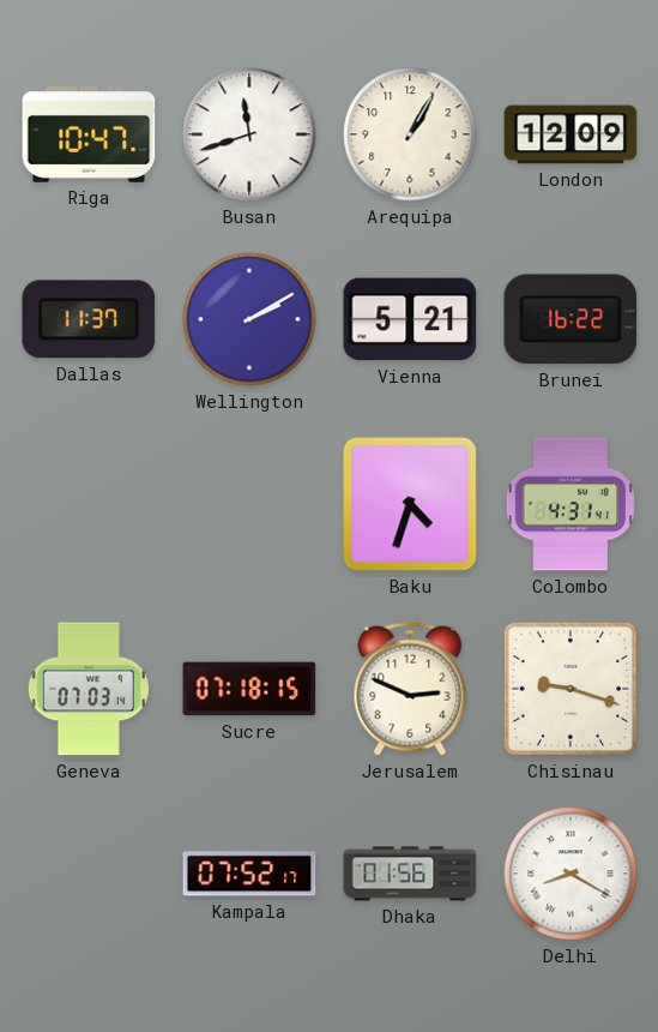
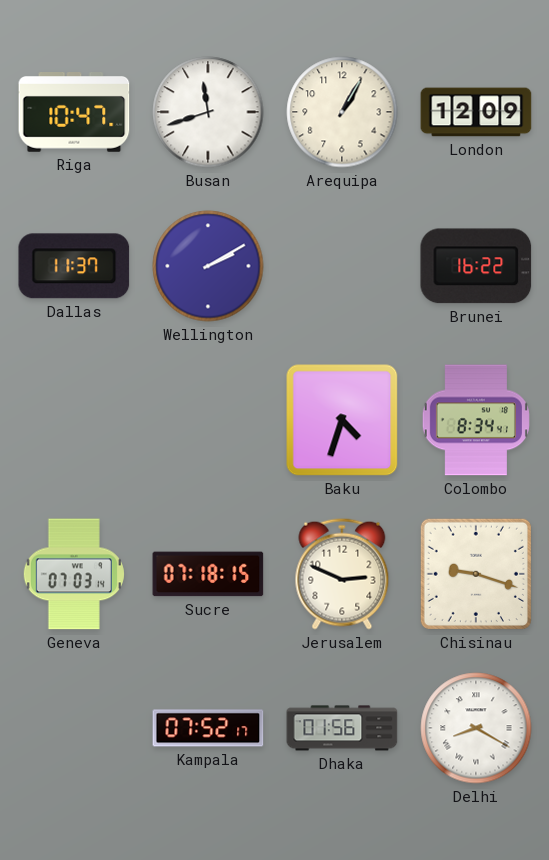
Vienna: 5:21 -> none
Colombo: 4:31 -> 8:34
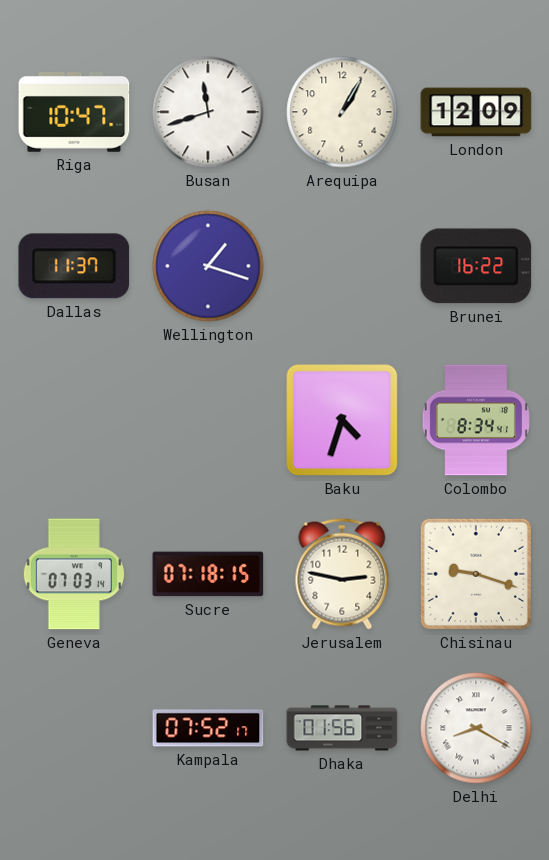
Wellington: 2:10 -> 1:18
Jerusalem: 2:49 -> 2:47
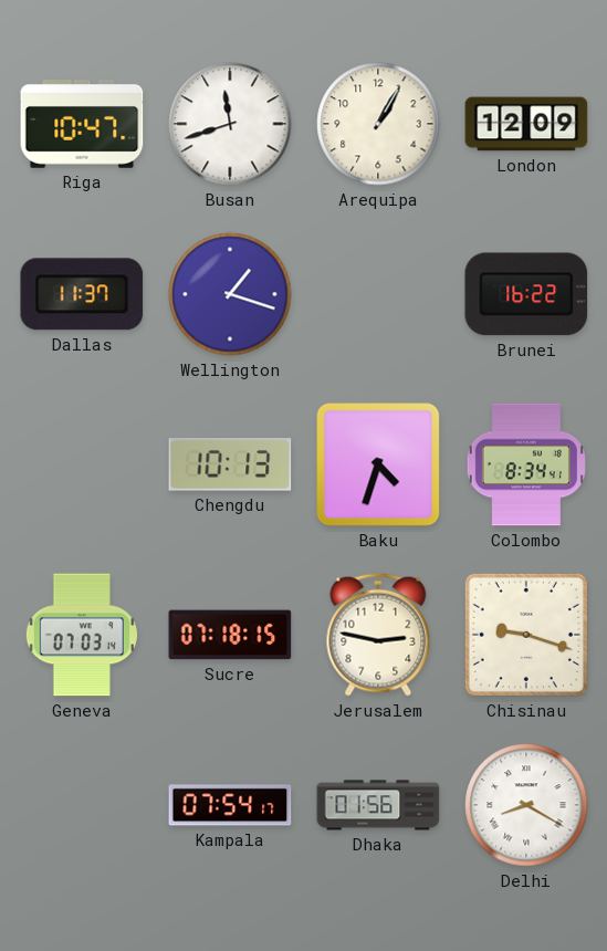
Chengdu: none -> 10:13
Kampala: 07:52 -> 07:54
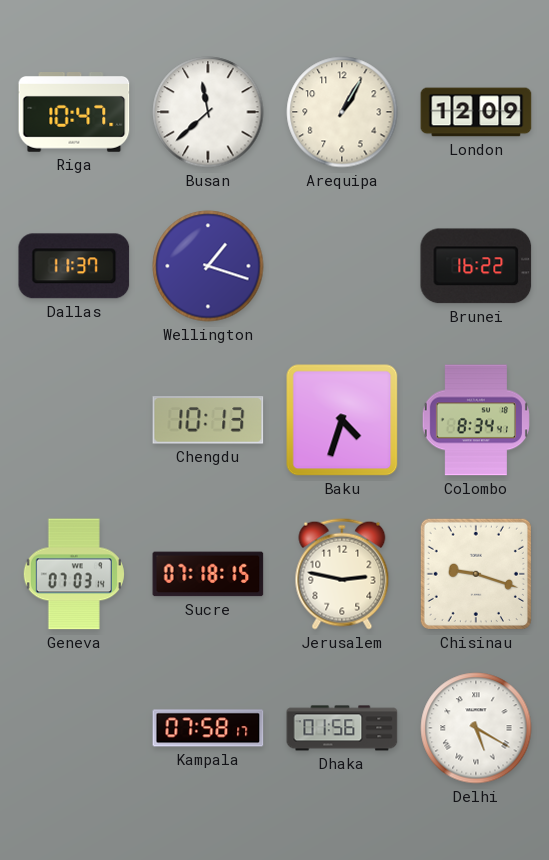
Busan: 11:42 -> 11:38
Kampala: 07:54 -> 07:58
Delhi: 8:20 -> 5:20
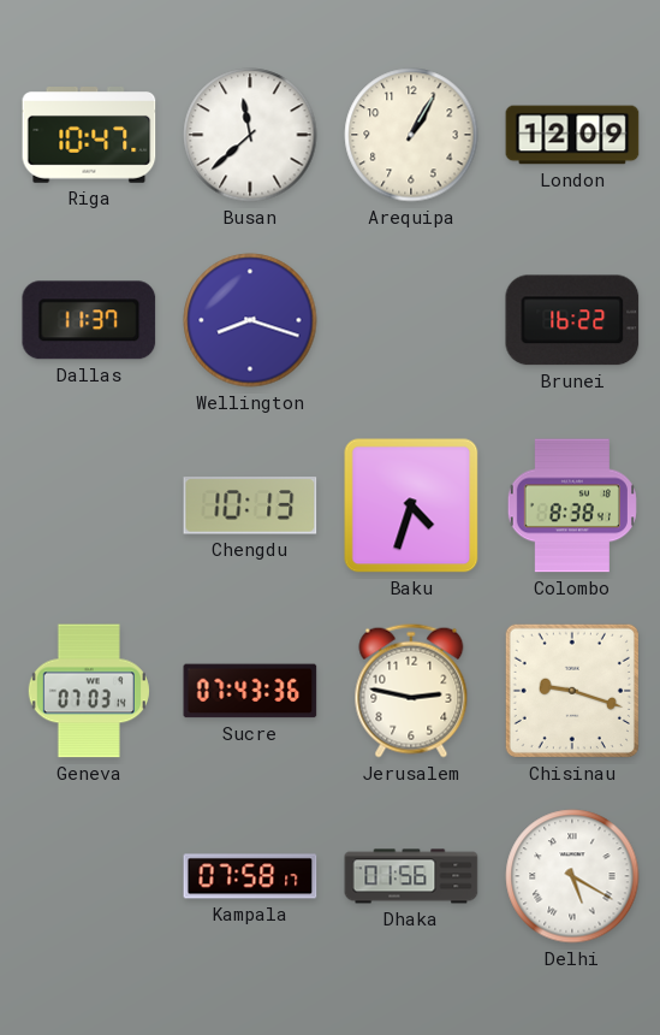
Wellington: 1:18 -> 8:18
Colombo: 8:34 -> 8:38
Sucre: 07:18 -> 07:43
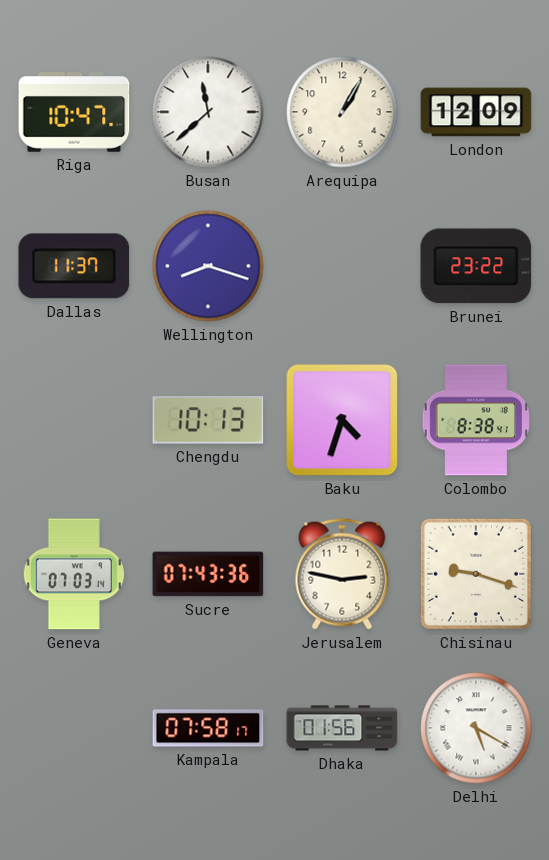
Brunei: 16:22 -> 23:22
